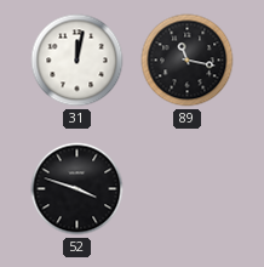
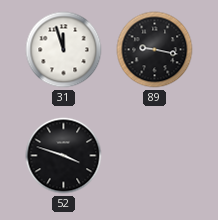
31: 12:02 -> 11:57
89: 11:17 -> 9:17
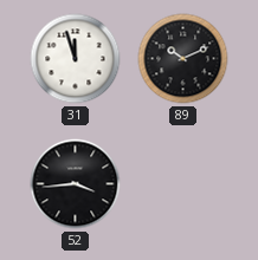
89: 9:17 -> 10:11
52: 3:48 -> 3:44
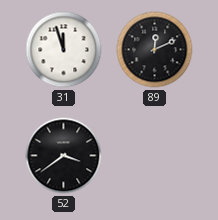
89: 10:11 -> 12:11
52: 3:44 -> 3:39
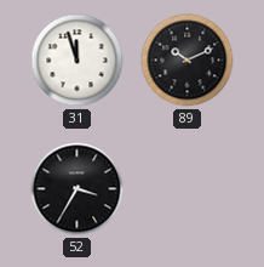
89: 12:11 -> 10:11
52: 3:39 -> 3:35
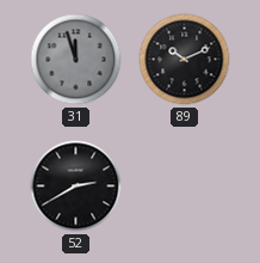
31 dial: white -> grey
52: 3:35 -> 2:40
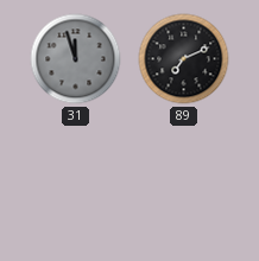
89: 10:11 -> 7:11
52: 2:40 -> none
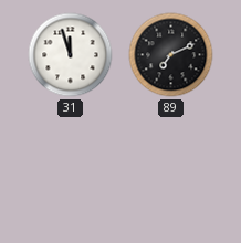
31 dial: grey -> white
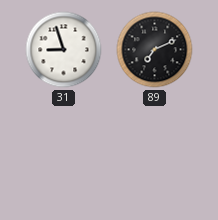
31: 11:57 -> 8:57
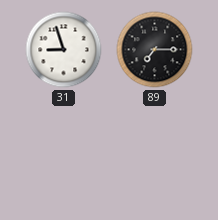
89: 7:11 -> 7:15
